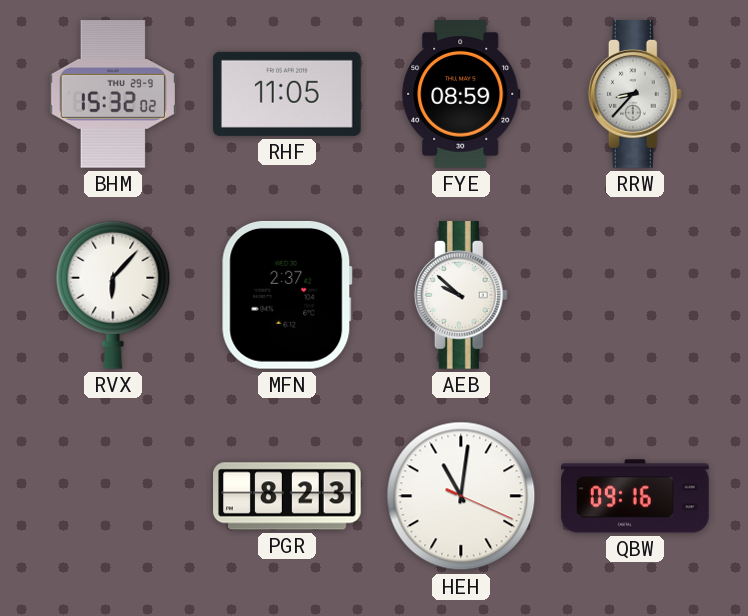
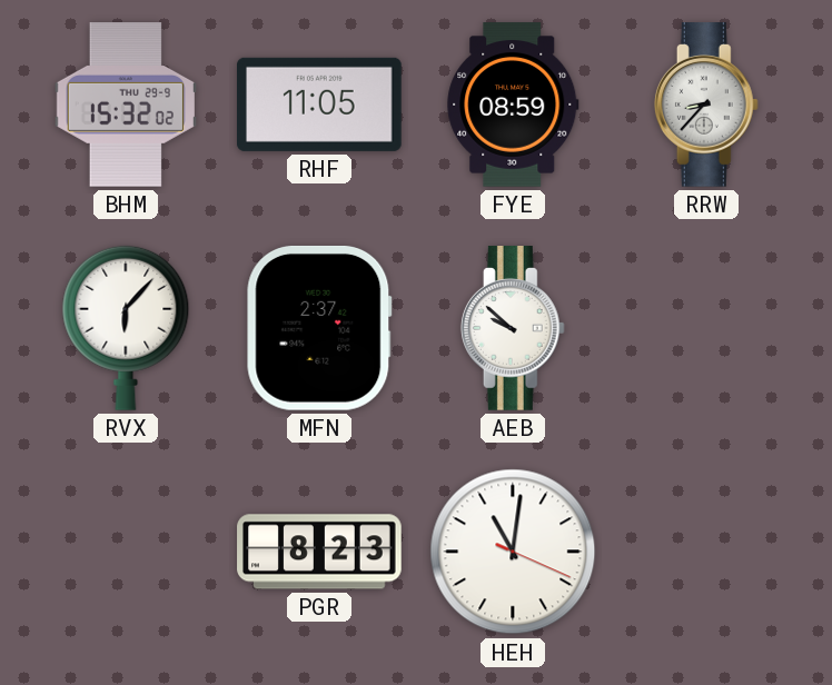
QBW: 09:16 -> none
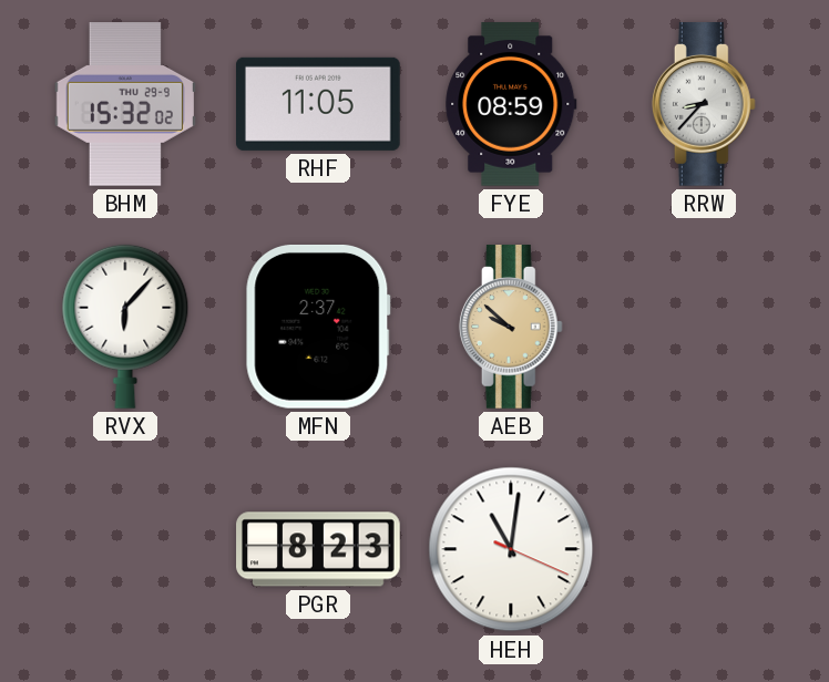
AEB dial: white -> champagne
